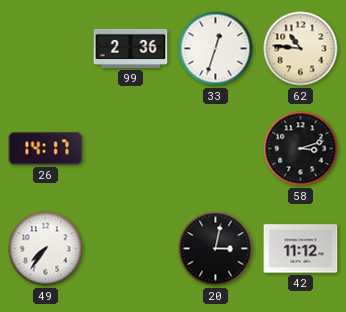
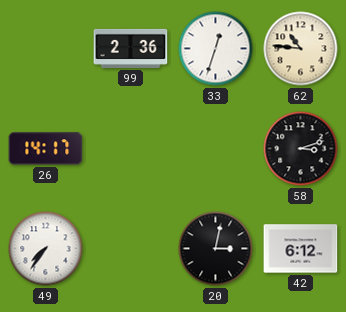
42: 11:12 -> 6:12
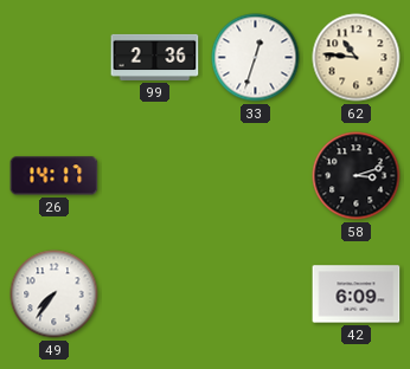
20: 3:02 -> none
42: 6:12 -> 6:09
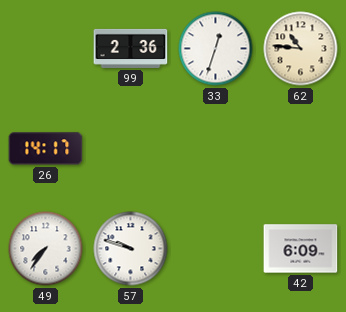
58: 3:12 -> none
57: none -> 9:48
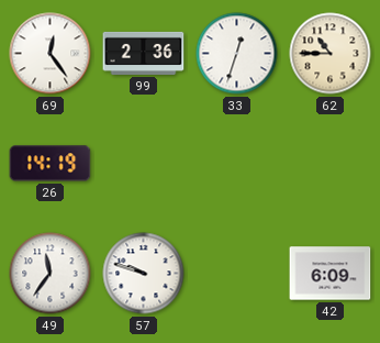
69: none -> 12:24
62: 10:46 -> 10:45
26: 14:17 -> 14:19
49: 7:36 -> 11:36
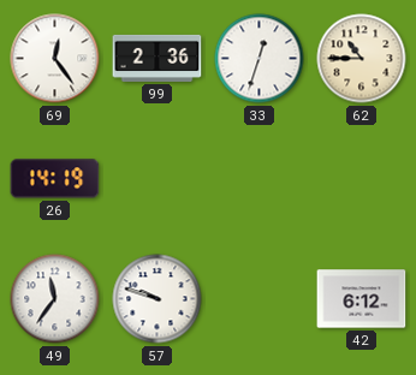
42: 6:09 -> 6:12
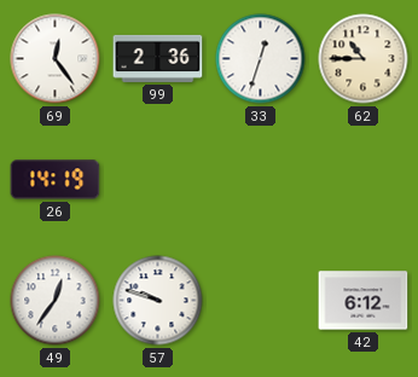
49: 11:36 -> 12:36
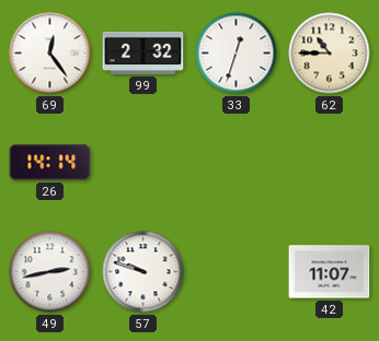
99: 2:36 -> 2:32
26: 14:19 -> 14:14
49: 12:36 -> 2:43
42: 6:12 -> 11:07
